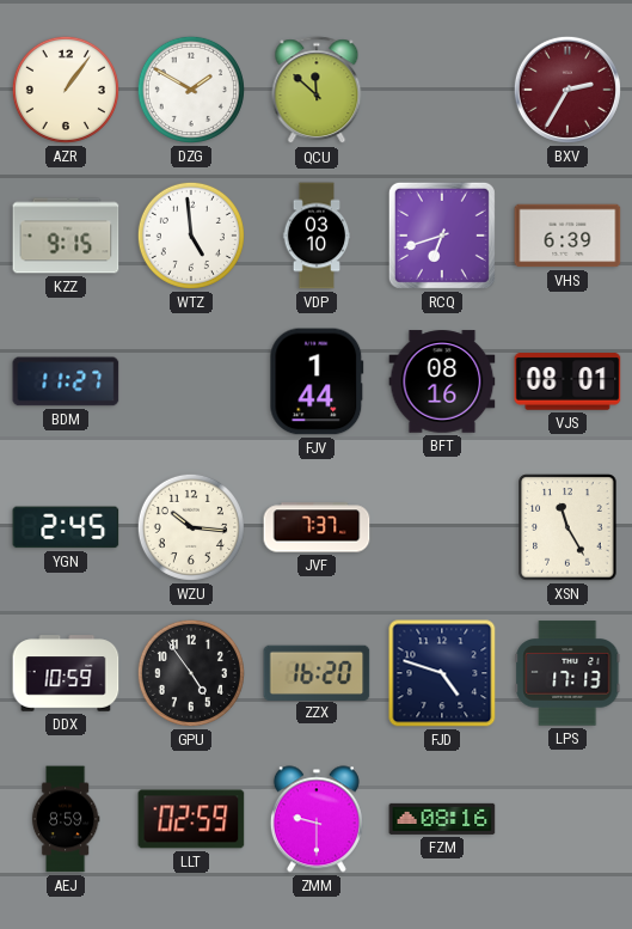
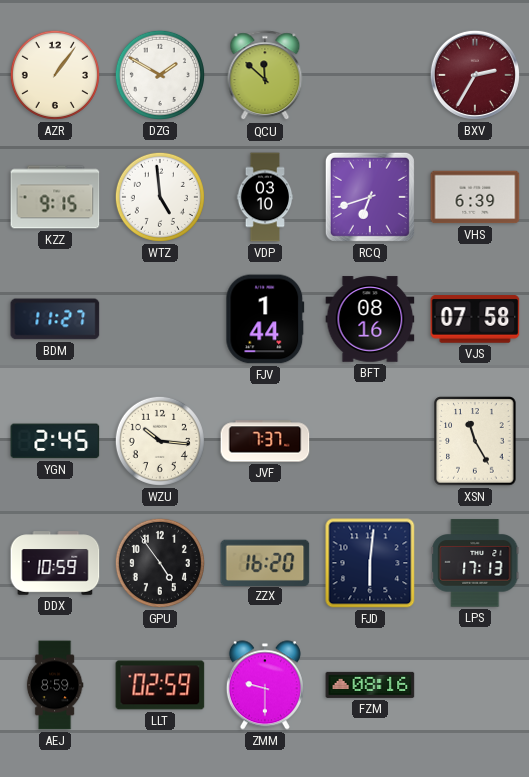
VJS: 08:01 -> 07:58
FJD: 4:48 -> 6:01
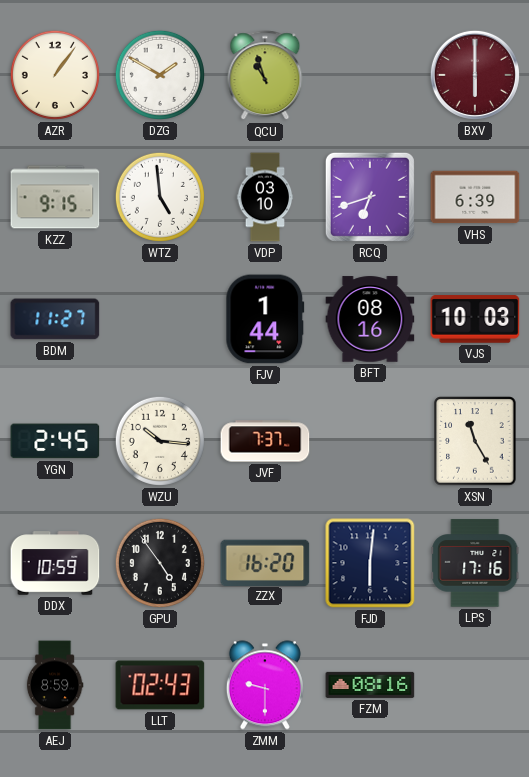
QCU: 11:52 -> 10:57
BXV: 2:35 -> 6:00
VJS: 07:58 -> 10:03
LPS: 17:13 -> 17:16
LLT: 02:59 -> 02:43
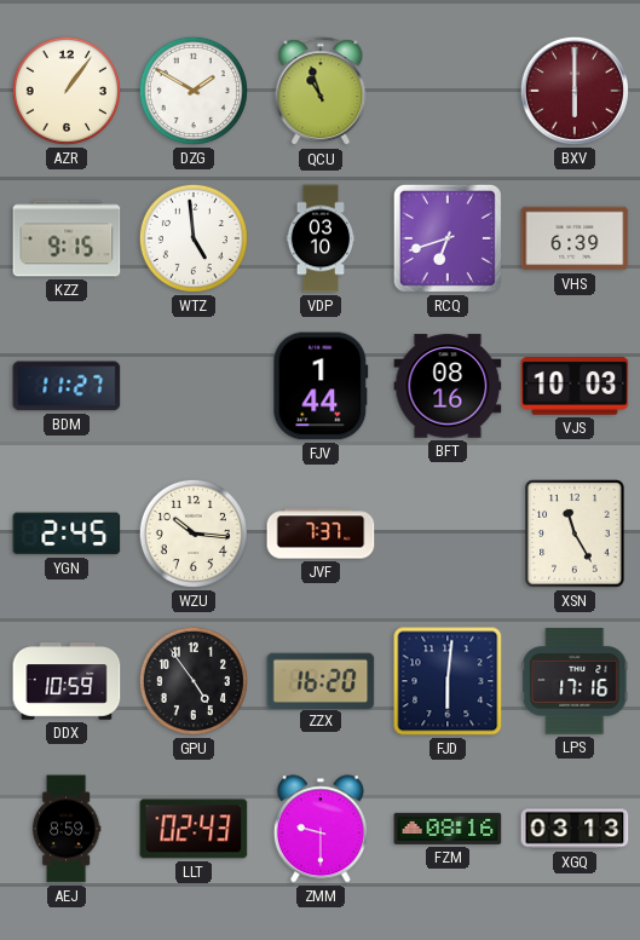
XGQ: none -> 03:13
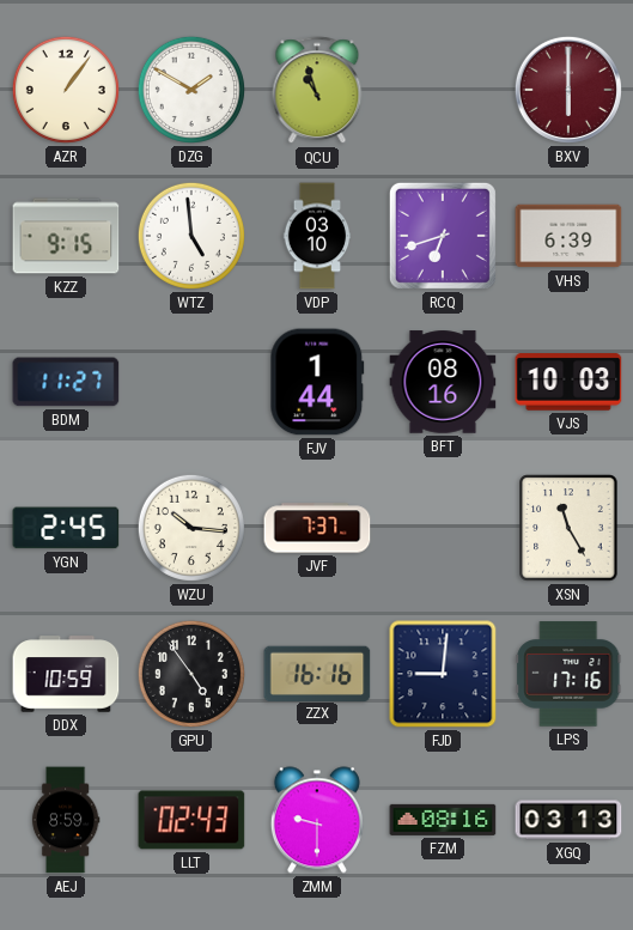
ZZX: 16:20 -> 16:16
FJD: 6:01 -> 9:01
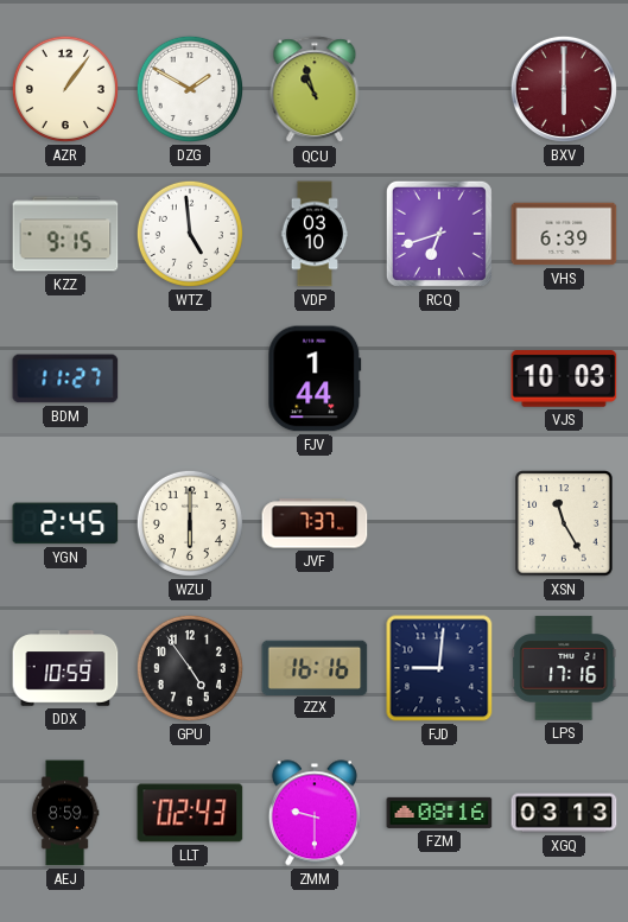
BFT: 08:16 -> none
WZU: 10:16 -> 6:00
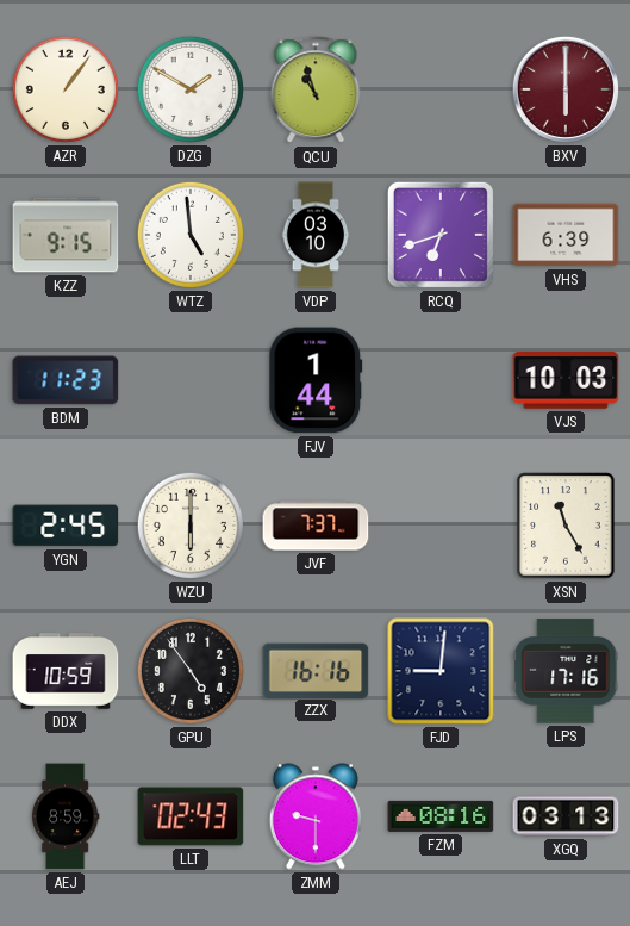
BDM: 11:27 -> 11:23
